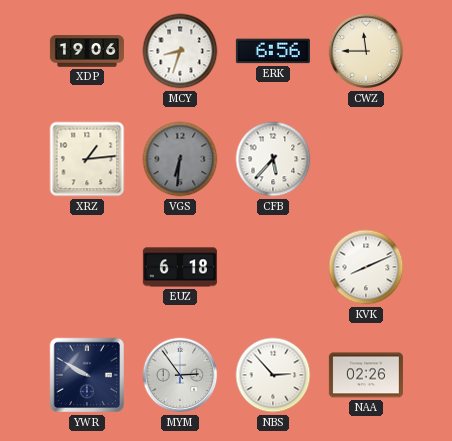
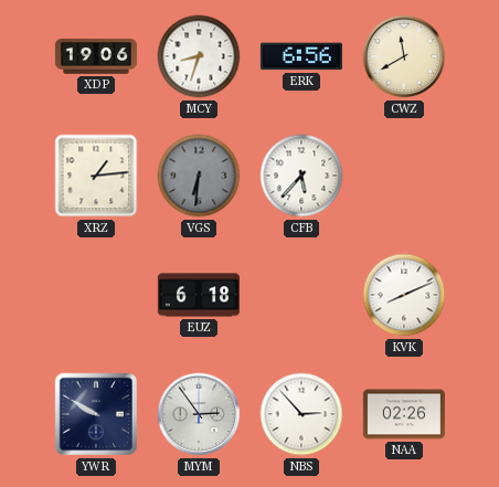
CWZ: 11:45 -> 11:40
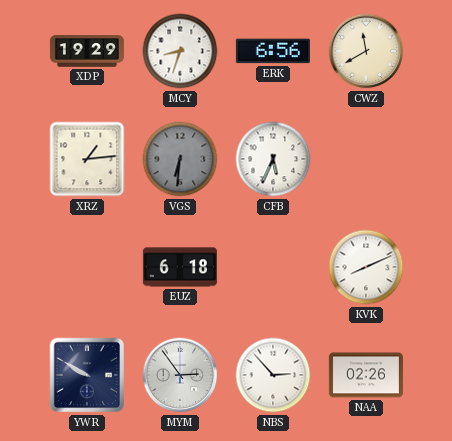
XDP: 19:06 -> 19:29
CFB: 5:37 -> 5:34
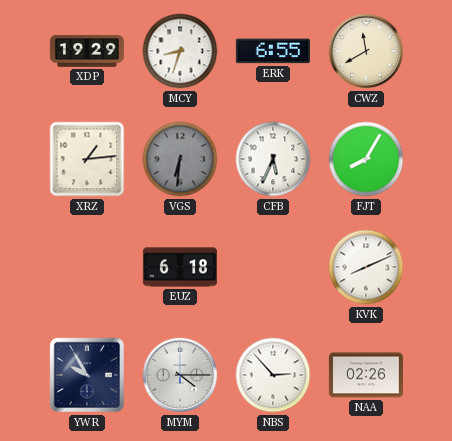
ERK: 6:56 -> 6:55
FJT: none -> 8:05
YWR: 9:50 -> 9:55
MYM: 2:54 -> 4:15
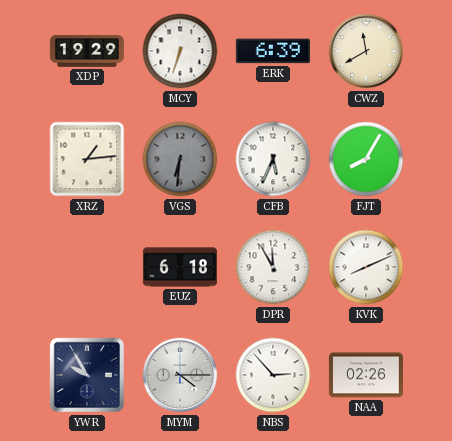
MCY: 8:33 -> 6:33
ERK: 6:55 -> 6:39
DPR: none -> 11:55
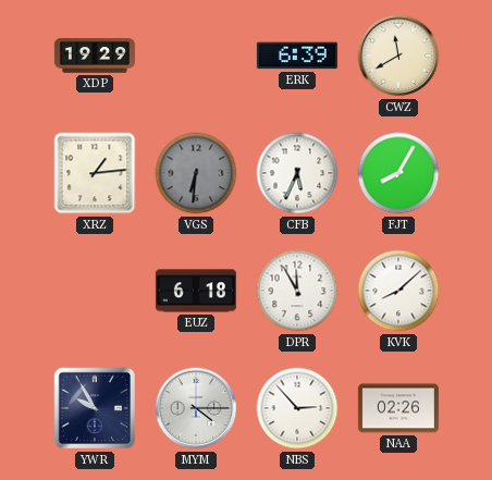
MCY: 6:33 -> none
KVK: 8:11 -> 8:08
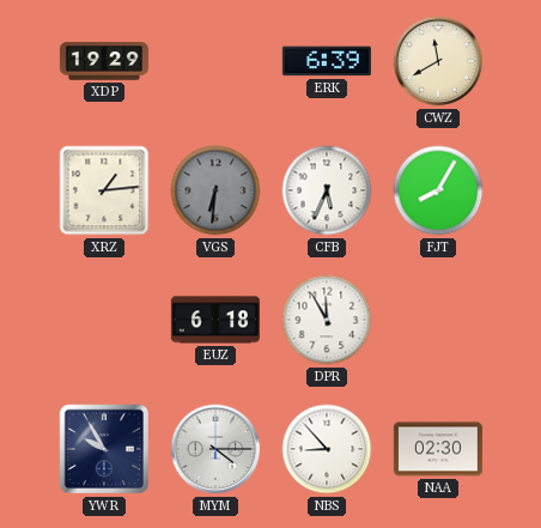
KVK: 8:08 -> none
NBS: 2:53 -> 8:53
NAA: 02:26 -> 02:30
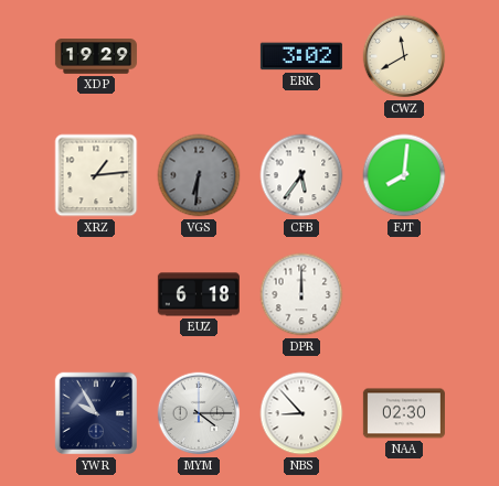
ERK: 6:39 -> 3:02
CFB: 5:34 -> 5:36
FJT: 8:05 -> 8:01
DPR: 11:55 -> 12:00
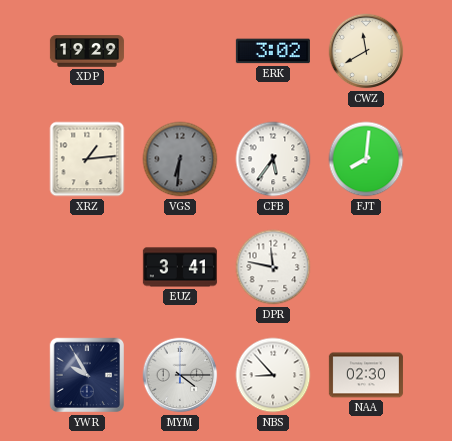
EUZ: 6:18 -> 3:41
DPR: 12:00 -> 11:47
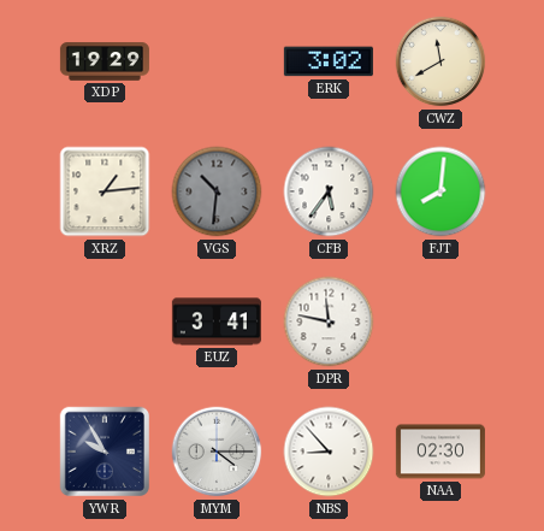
VGS: 6:31 -> 10:31
